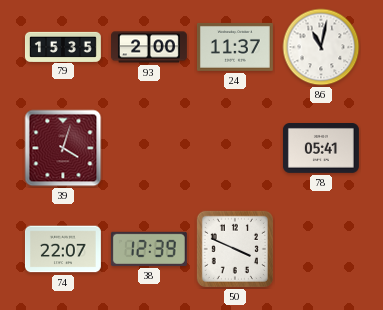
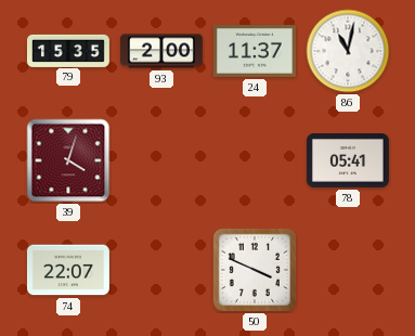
38: 12:39 -> none
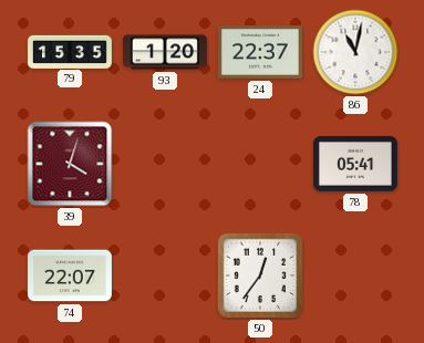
93: 2:00 -> 1:20
24: 11:37 -> 22:37
50: 3:49 -> 12:36
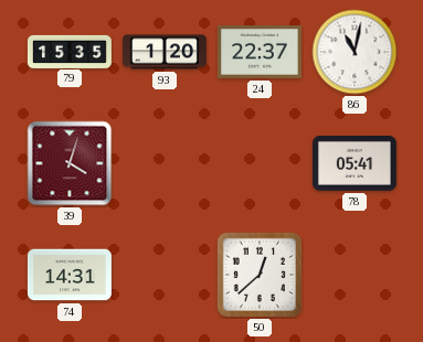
74: 22:07 -> 14:31
50: 12:36 -> 12:38
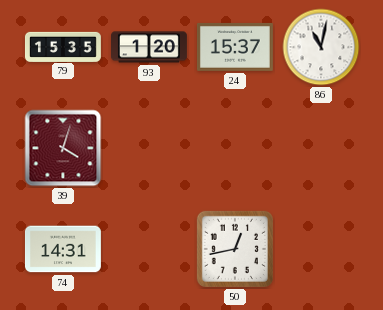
24: 22:37 -> 15:37
78: 05:41 -> none
50: 12:38 -> 12:43
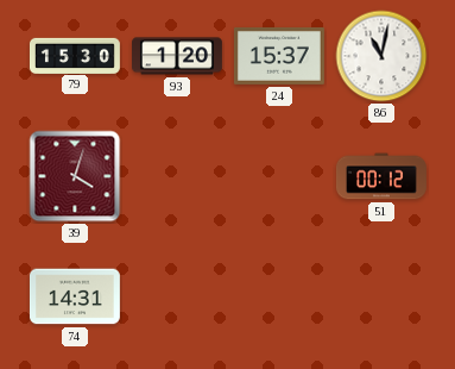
79: 15:35 -> 15:30
51: none -> 00:12
50: 12:43 -> none
